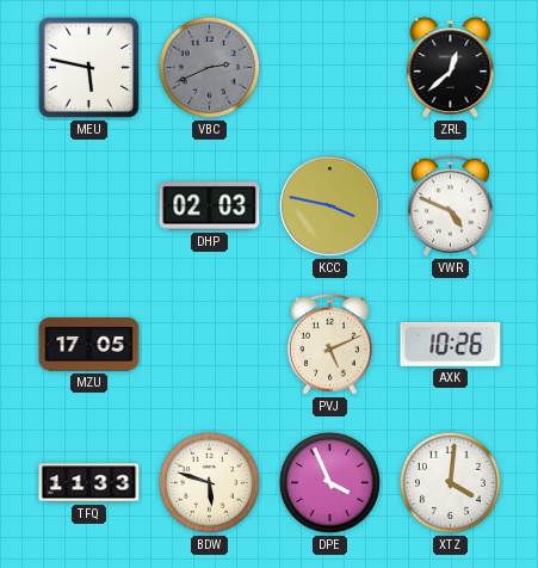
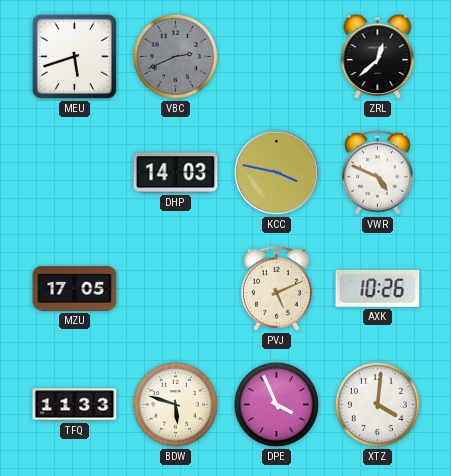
MEU: 5:47 -> 5:42
DHP: 02:03 -> 14:03
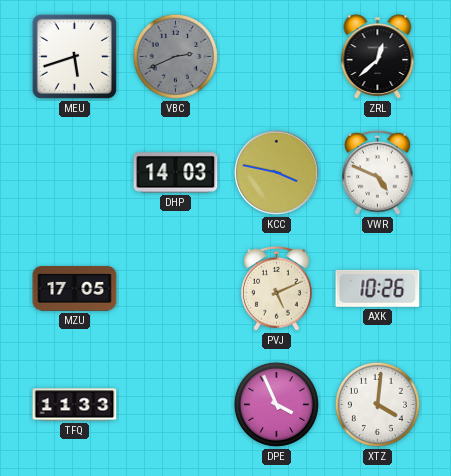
BDW: 5:48 -> none
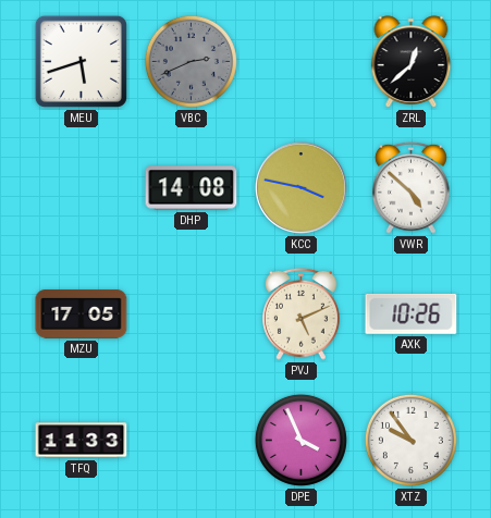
DHP: 14:03 -> 14:08
VWR: 4:49 -> 4:52
XTZ: 4:01 -> 9:54
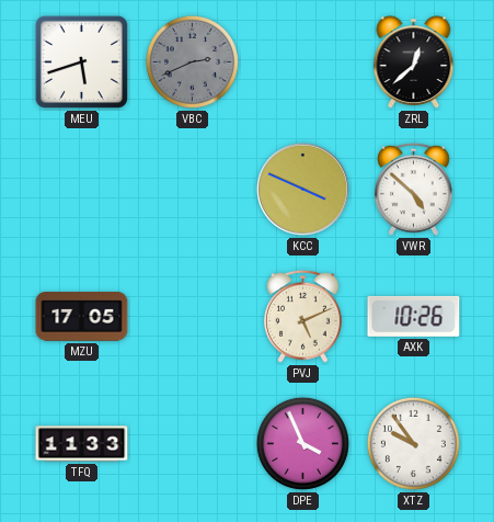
DHP: 14:08 -> none
KCC: 3:47 -> 3:49
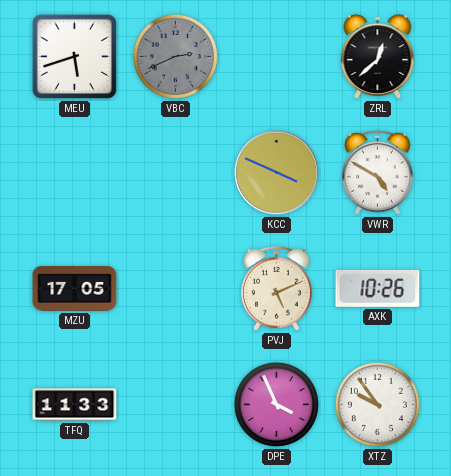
VWR: 4:52 -> 4:50
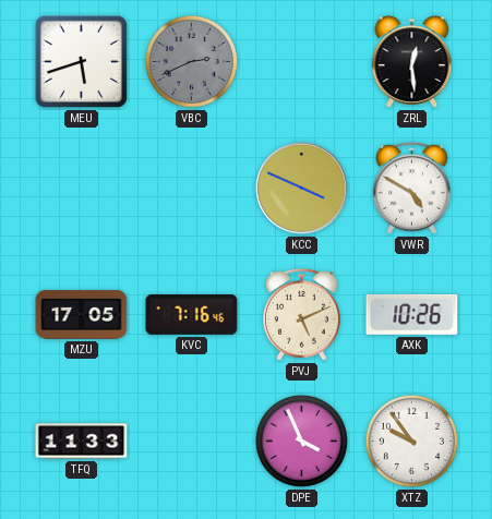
ZRL: 12:38 -> 12:29
KVC: none -> 7:16
